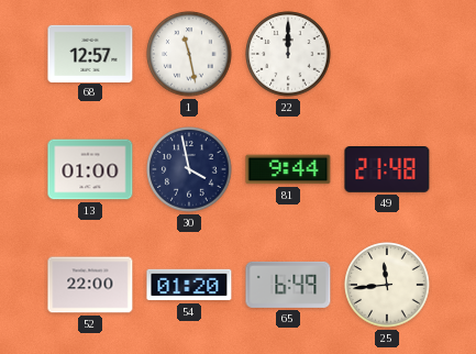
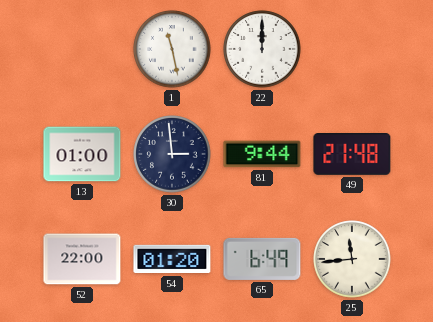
68: 12:57 -> none
30: 3:58 -> 2:59
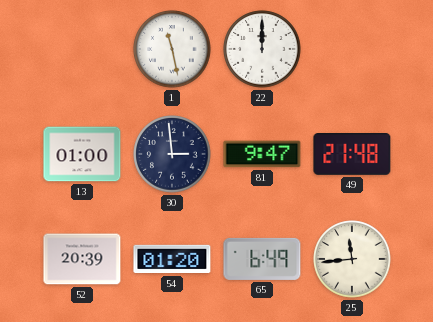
81: 9:44 -> 9:47
52: 22:00 -> 20:39
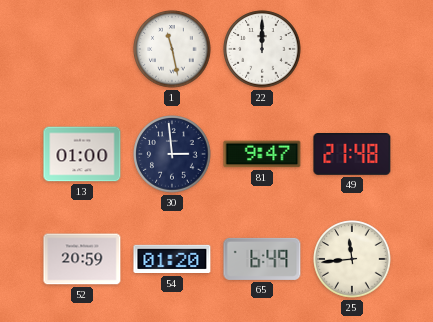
52: 20:39 -> 20:59
